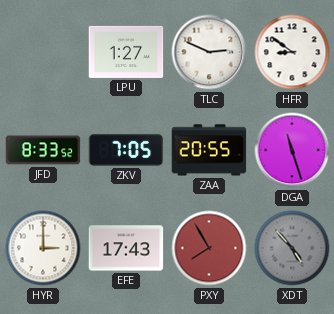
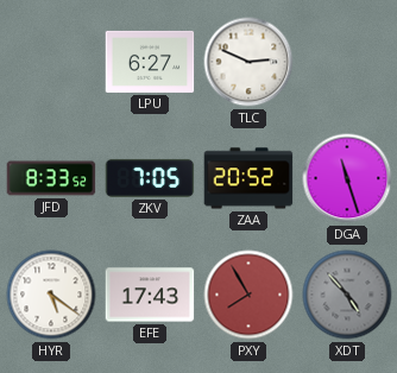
LPU: 1:27 -> 6:27
HFR: 8:51 -> none
ZAA: 20:55 -> 20:52
HYR: 3:00 -> 5:21
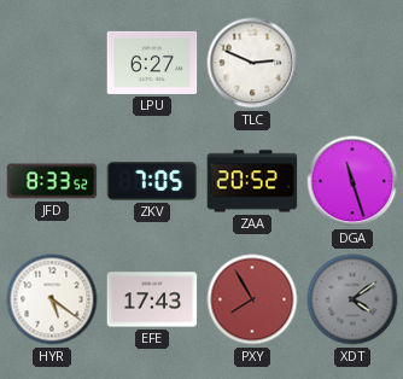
XDT: 4:53 -> 4:09
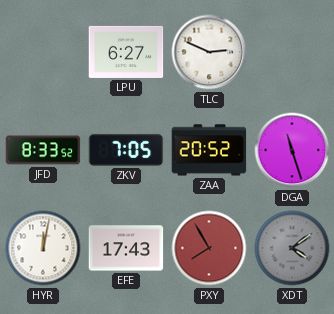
HYR: 5:21 -> 12:02
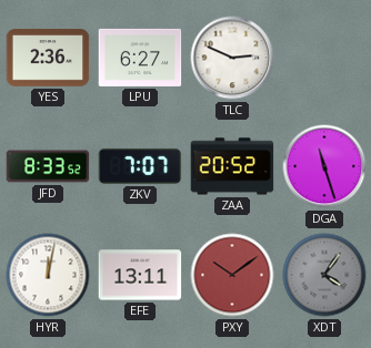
YES: none -> 2:36
ZKV: 7:05 -> 7:07
EFE: 17:43 -> 13:11
PXY: 7:55 -> 10:09
XDT: 4:09 -> 4:06
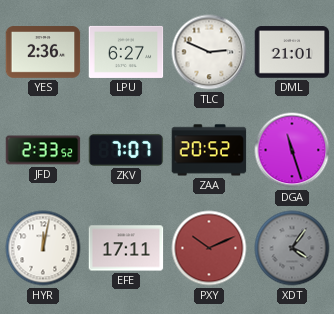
DML: none -> 21:01
JFD: 8:33 -> 2:33
EFE: 13:11 -> 17:11
PXY: 10:09 -> 10:11
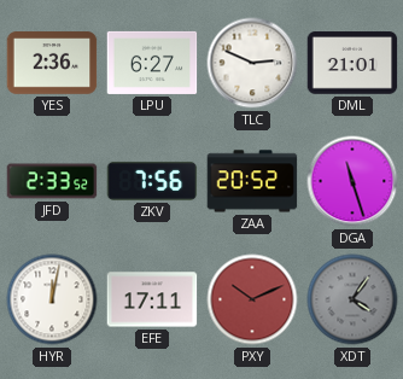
ZKV: 7:07 -> 7:56
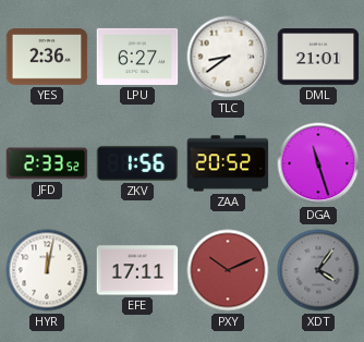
TLC: 2:49 -> 8:39
ZKV: 7:56 -> 1:56
